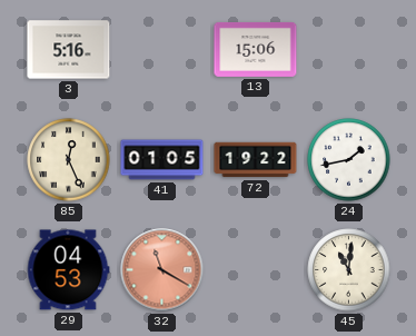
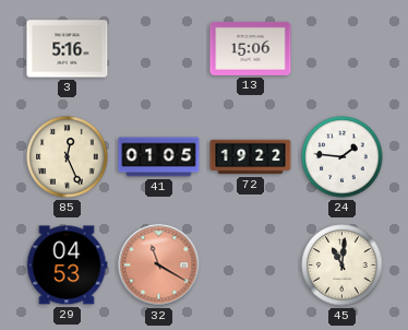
24: 1:43 -> 1:46
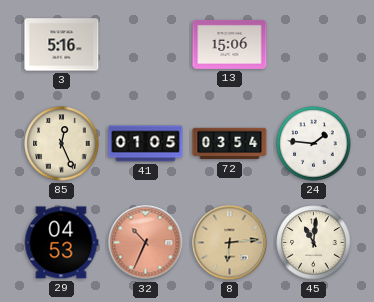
72: 19:22 -> 03:54
32: 11:20 -> 10:34
8: none -> 6:14
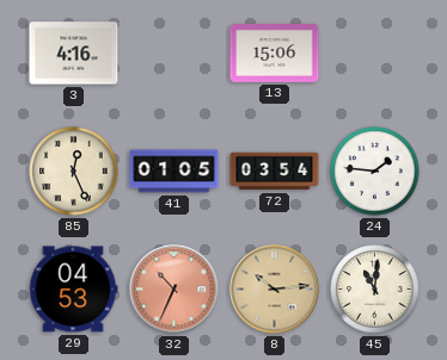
3: 5:16 -> 4:16
8: 6:14 -> 10:14
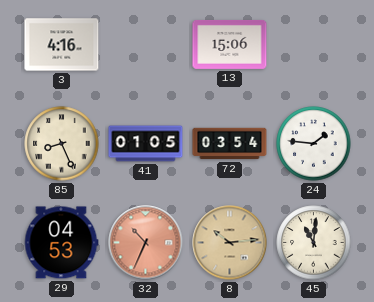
85: 12:26 -> 8:26
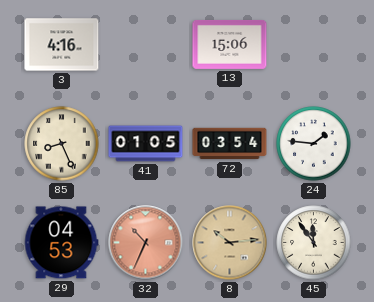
45: 11:01 -> 11:54
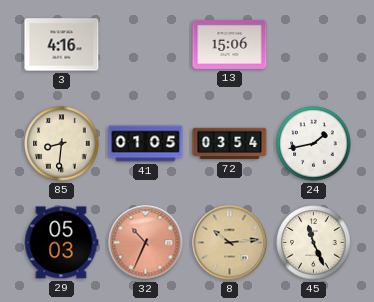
85: 8:26 -> 8:31
24: 1:46 -> 1:43
29: 04:53 -> 05:03
45: 11:54 -> 11:26
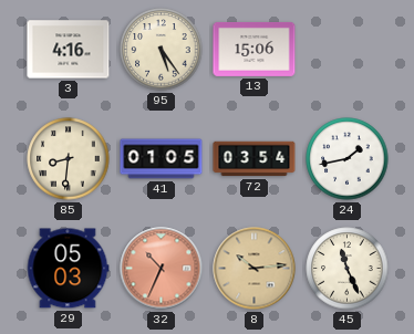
95: none -> 5:24
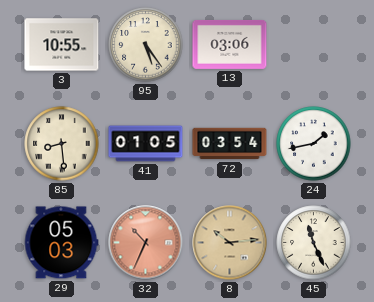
3: 4:16 -> 10:55
13: 15:06 -> 03:06
85: 8:31 -> 8:29
